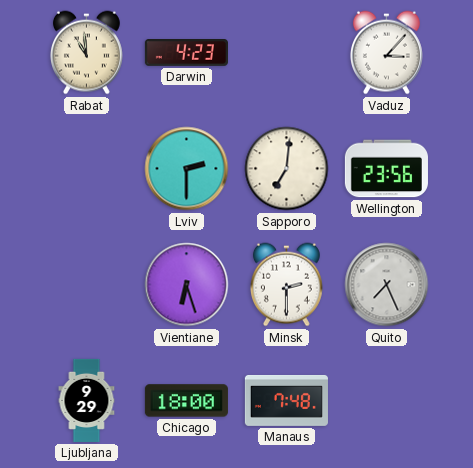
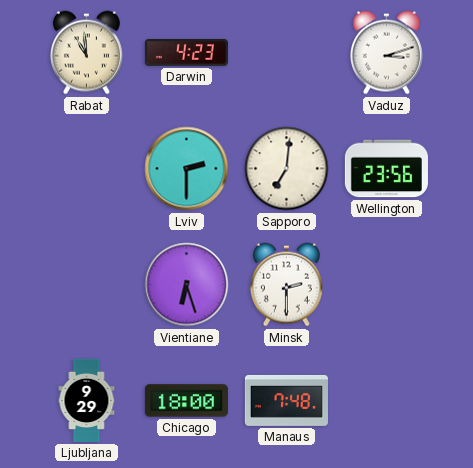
Vaduz: 3:07 -> 3:12
Quito: 7:26 -> none
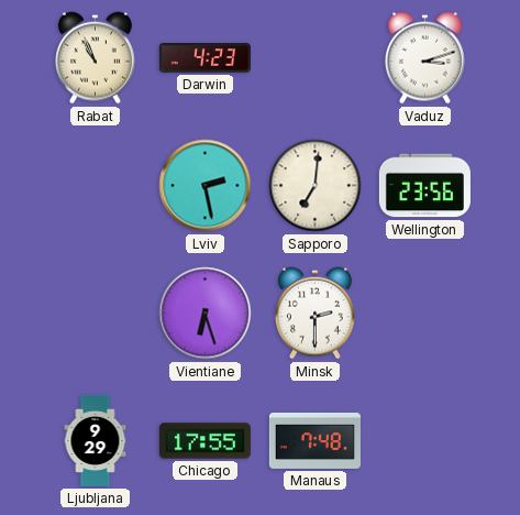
Rabat: 10:59 -> 10:56
Lviv: 2:30 -> 2:28
Chicago: 18:00 -> 17:55
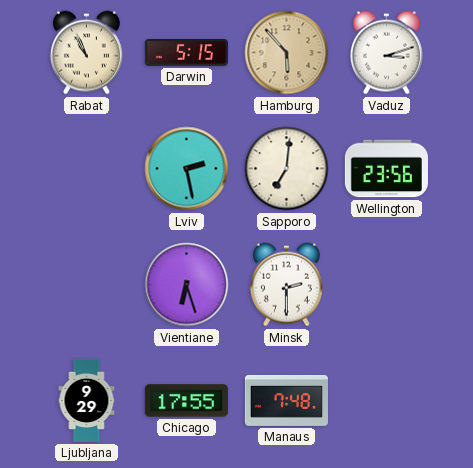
Darwin: 4:23 -> 5:15
Hamburg: none -> 5:53
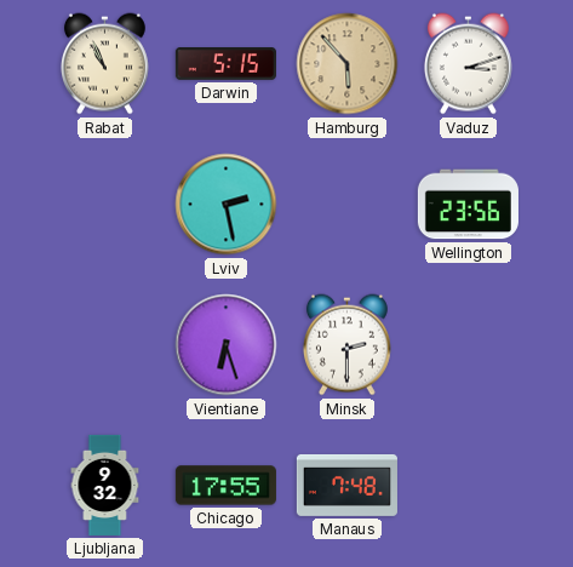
Sapporo: 7:01 -> none
Ljubljana: 9:29 -> 9:32
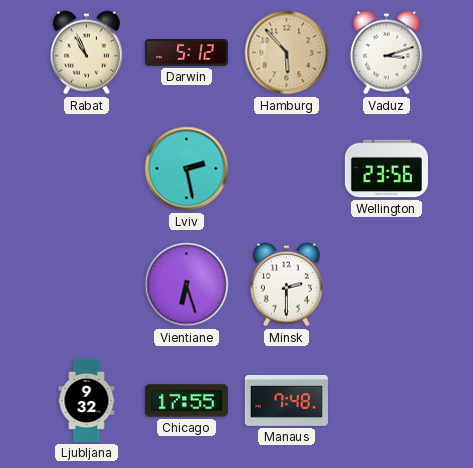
Darwin: 5:15 -> 5:12
